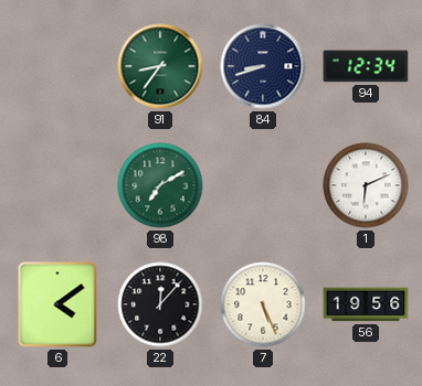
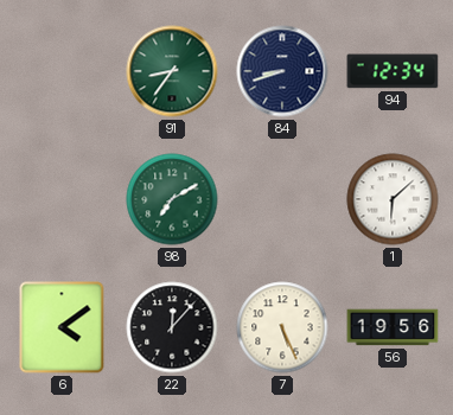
1: 6:11 -> 6:08
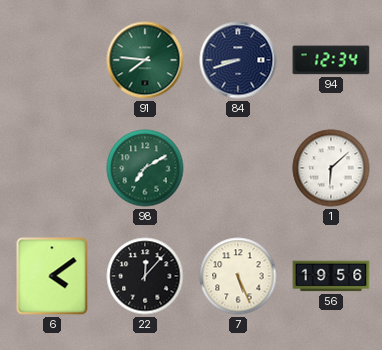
91: 8:36 -> 7:46
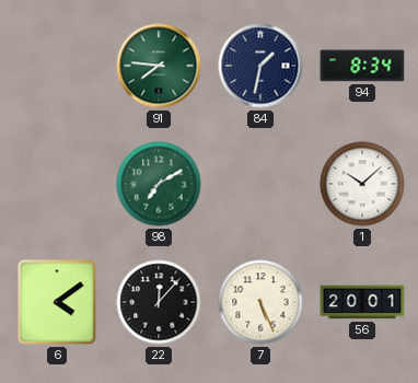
84: 8:42 -> 1:32
94: 12:34 -> 8:34
1: 6:08 -> 10:08
56: 19:56 -> 20:01
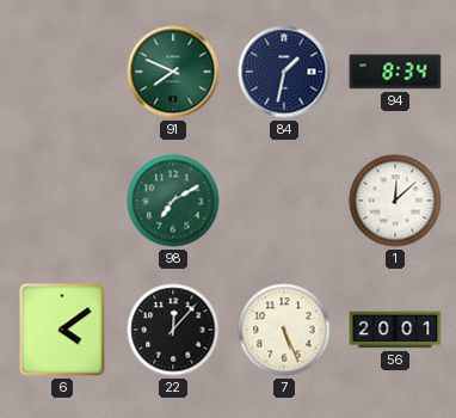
91: 7:46 -> 7:49
1: 10:08 -> 12:08
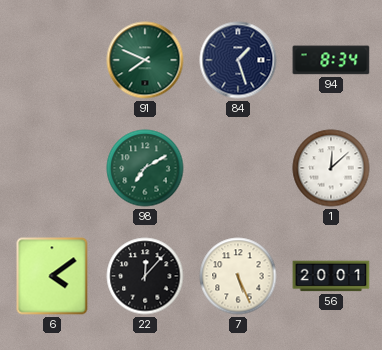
84: 1:32 -> 1:27
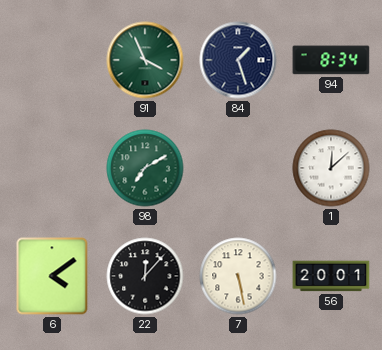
91: 7:49 -> 3:56
7: 5:26 -> 5:28
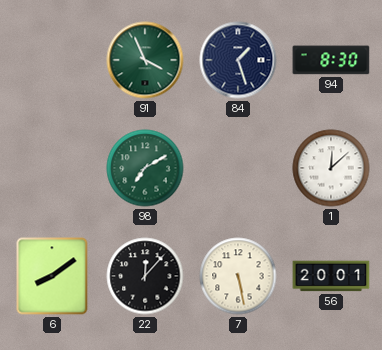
94: 8:34 -> 8:30
6: 4:09 -> 8:09
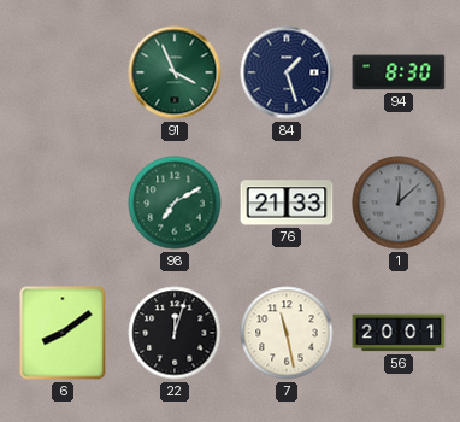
76: none -> 21:33
1 dial: white -> grey
22: 12:07 -> 12:03
7: 5:28 -> 11:28
